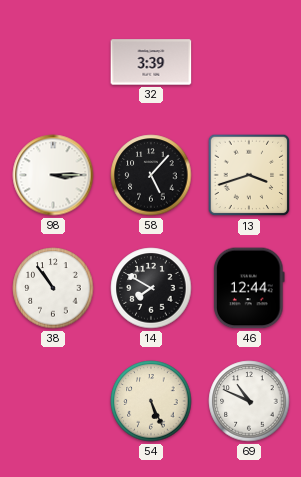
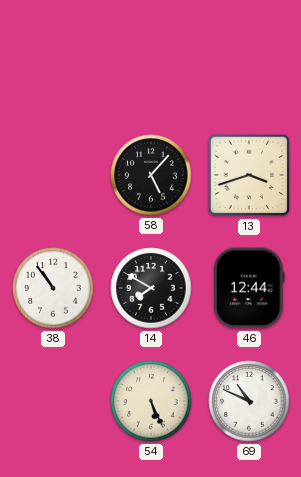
32: 3:39 -> none
98: 3:15 -> none
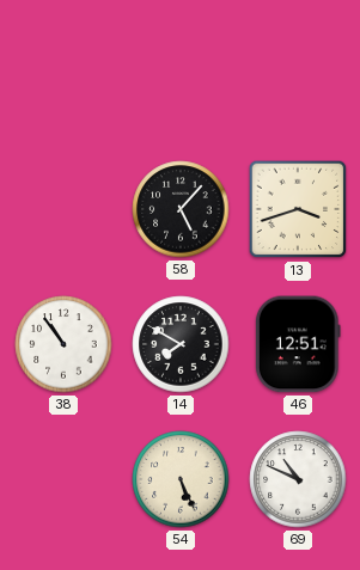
46: 12:44 -> 12:51
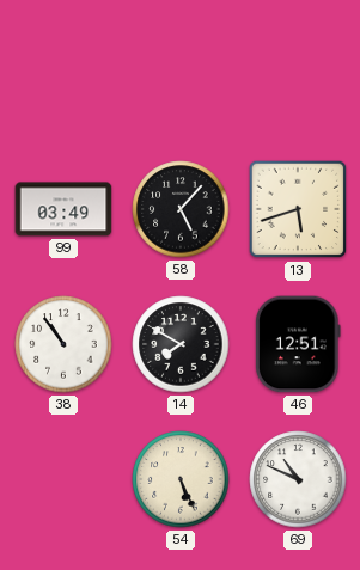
99: none -> 03:49
13: 3:42 -> 5:42
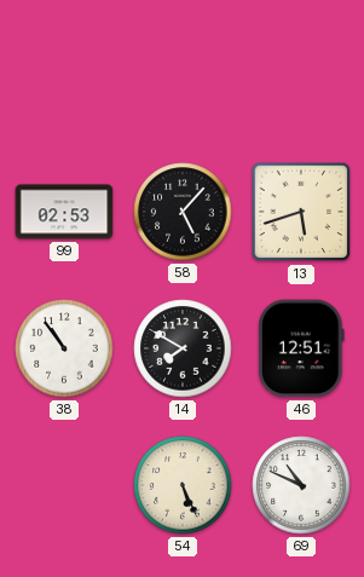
99: 03:49 -> 02:53
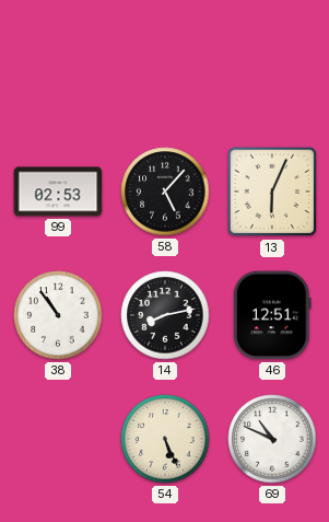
13: 5:42 -> 6:04
14: 7:50 -> 8:13
